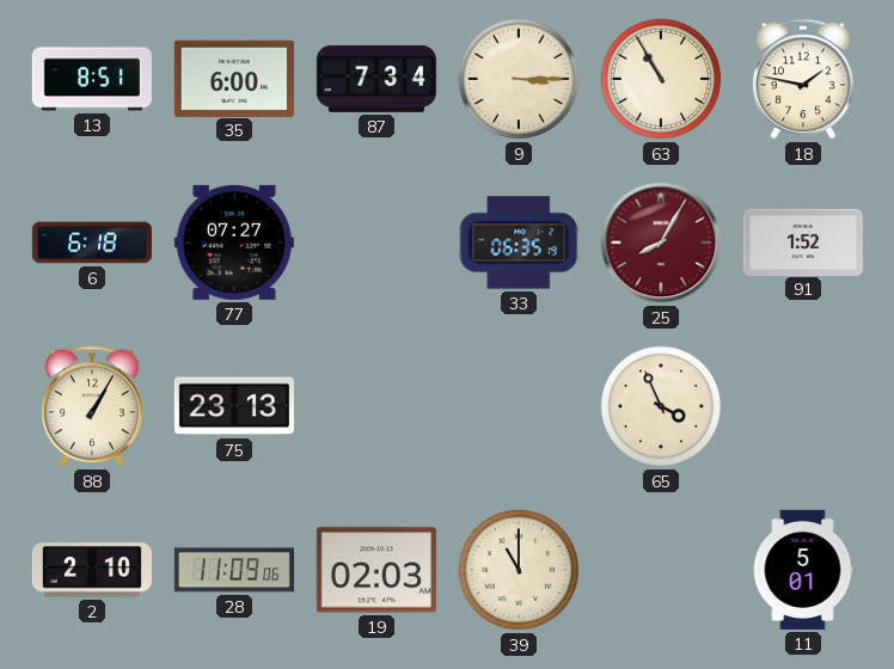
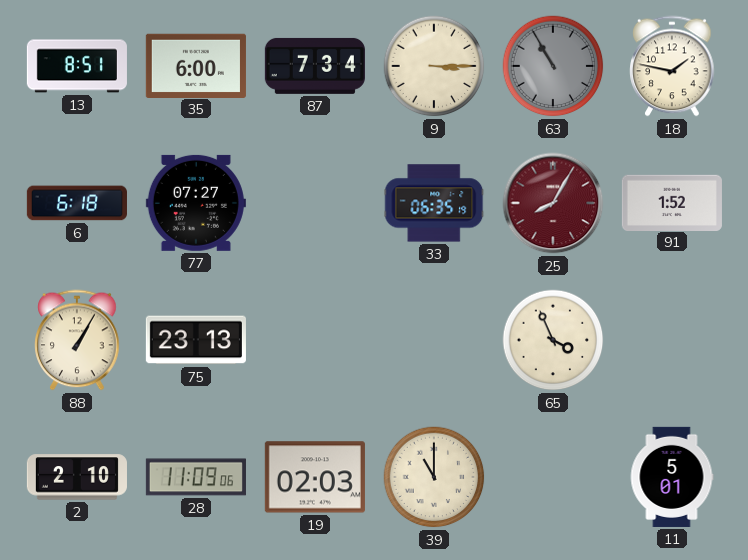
63 dial: cream -> grey
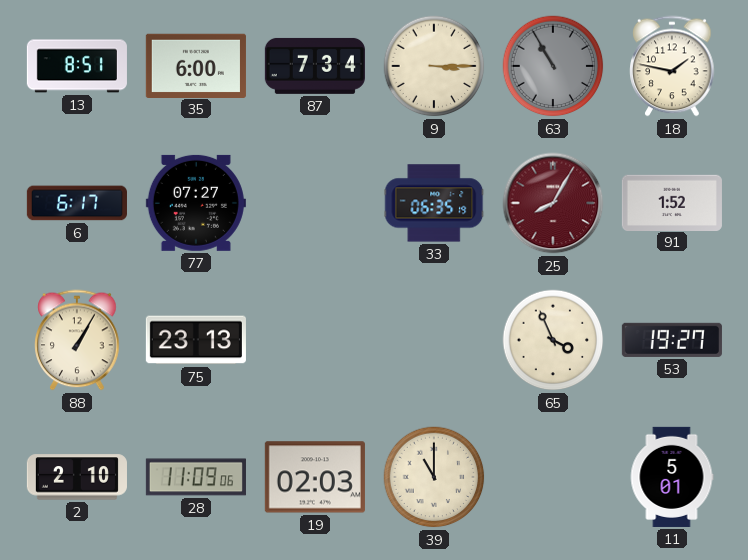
6: 6:18 -> 6:17
53: none -> 19:27
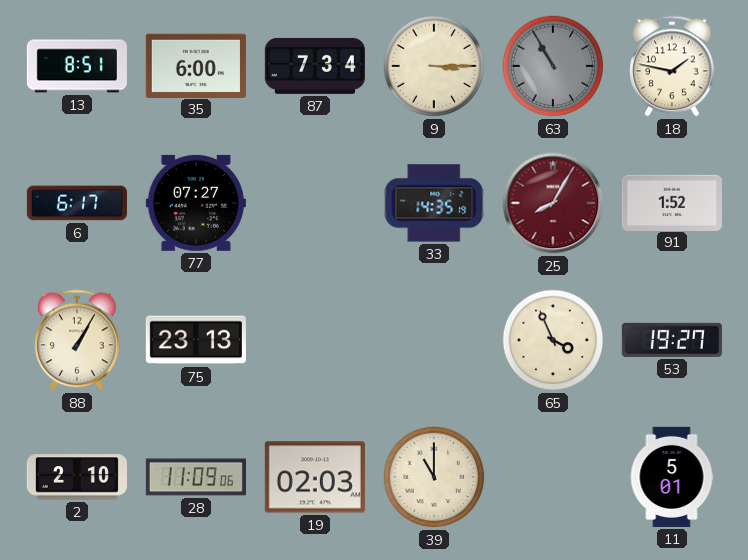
33: 06:35 -> 14:35
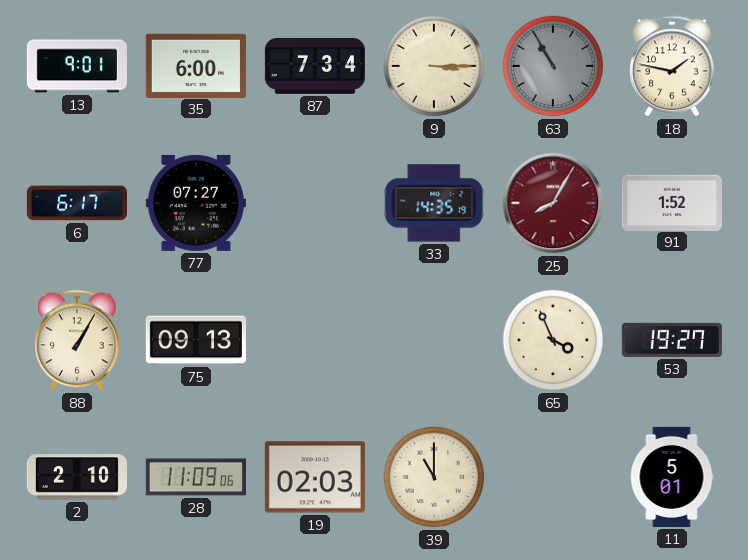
13: 8:51 -> 9:01
75: 23:13 -> 09:13
